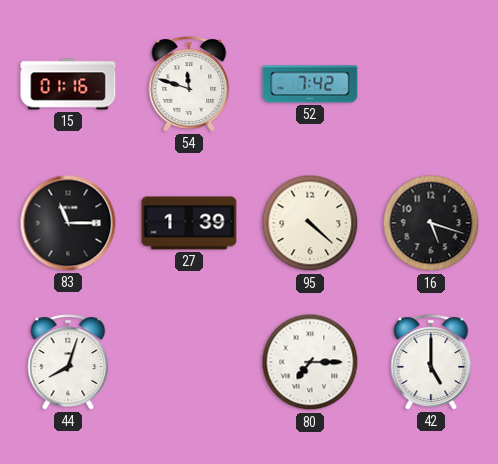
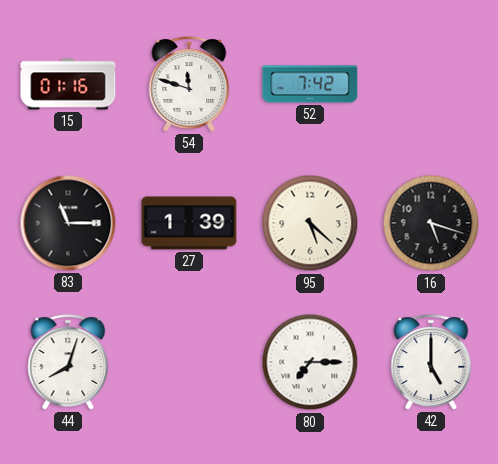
95: 4:22 -> 5:22
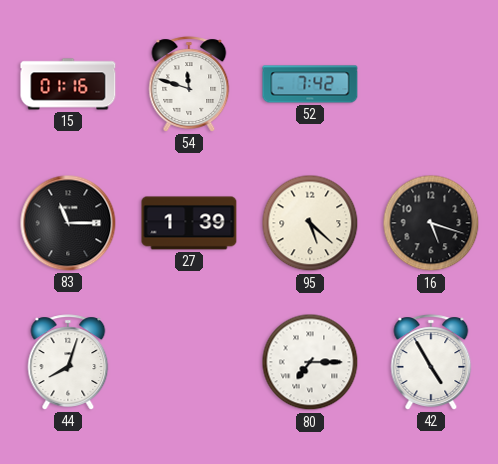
42: 5:00 -> 4:55
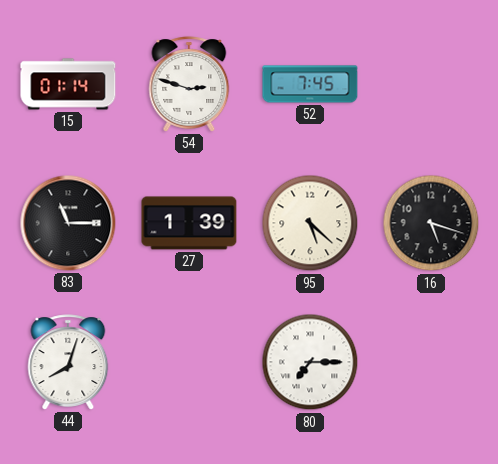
15: 01:16 -> 01:14
54: 11:48 -> 2:48
52: 7:42 -> 7:45
42: 4:55 -> none
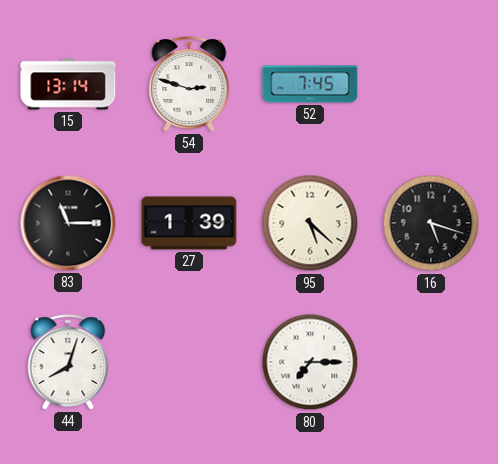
15: 01:14 -> 13:14
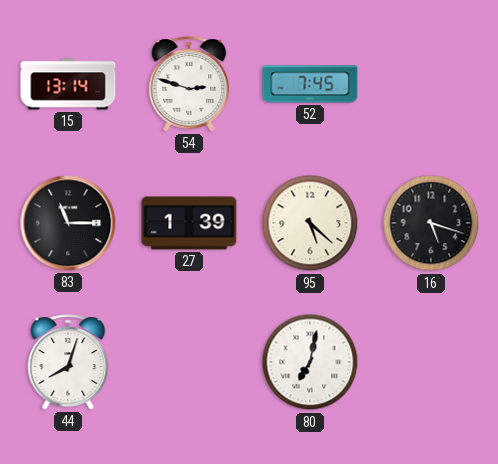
80: 7:15 -> 7:02
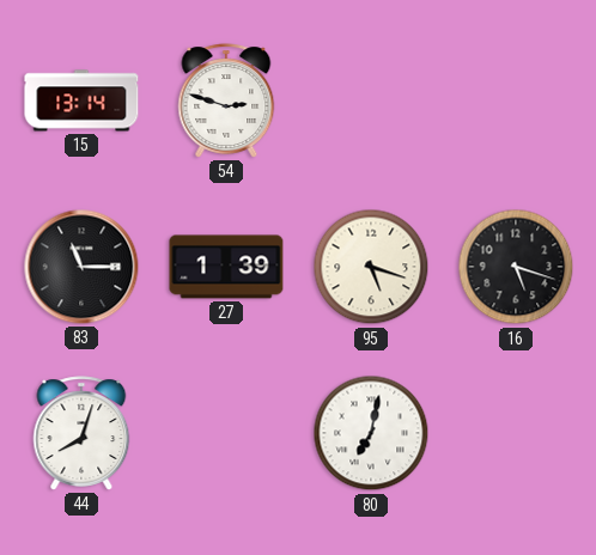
52: 7:45 -> none
95: 5:22 -> 5:18
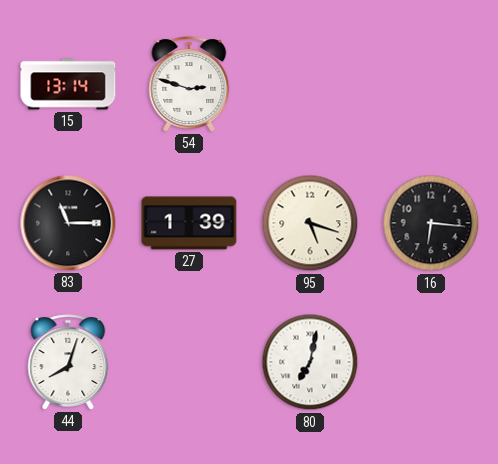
16: 5:18 -> 6:16
